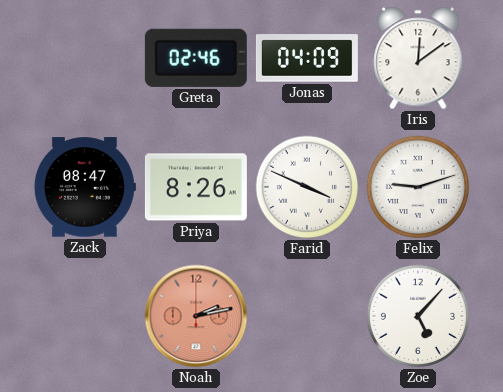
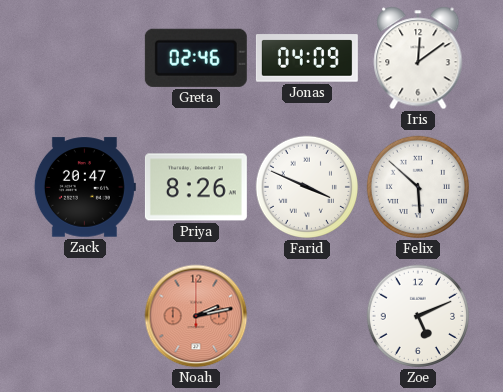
Zack: 08:47 -> 20:47
Felix: 9:12 -> 5:52
Zoe: 5:07 -> 5:11
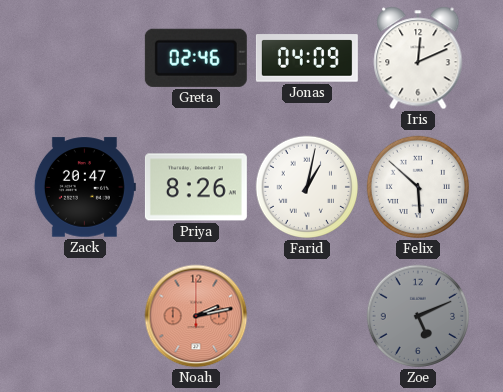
Iris: 12:09 -> 12:11
Farid: 3:49 -> 1:02
Zoe dial: white -> grey
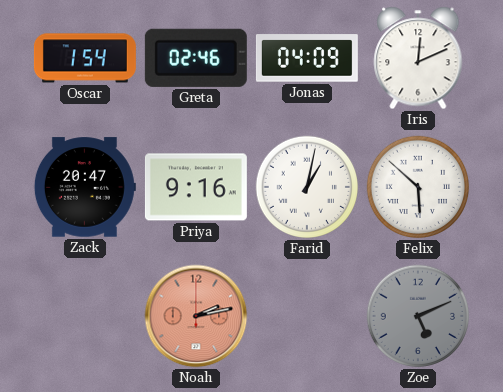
Oscar: none -> 1:54
Priya: 8:26 -> 9:16
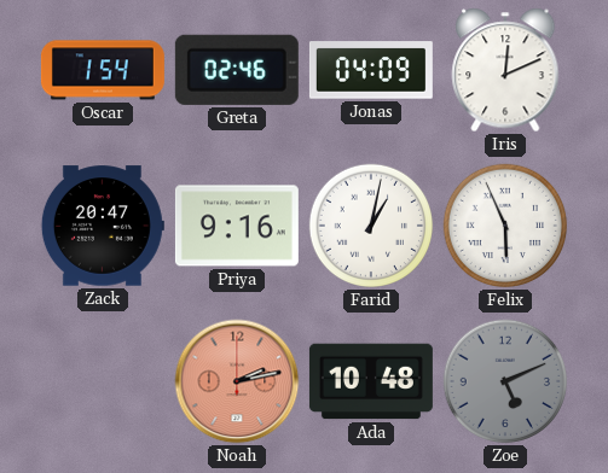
Felix: 5:52 -> 5:56
Ada: none -> 10:48
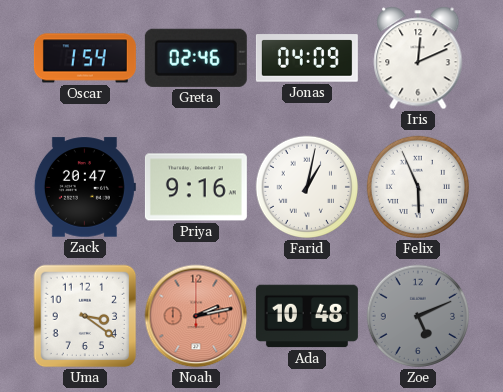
Uma: none -> 3:21
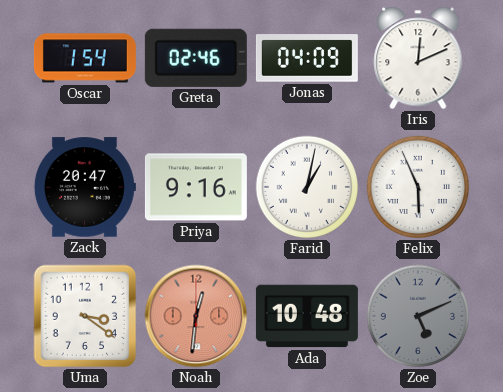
Noah: 2:13 -> 12:31
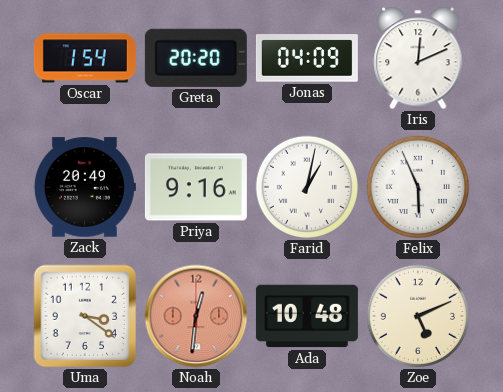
Greta: 02:46 -> 20:20
Zack: 20:47 -> 20:49
Zoe dial: grey -> cream
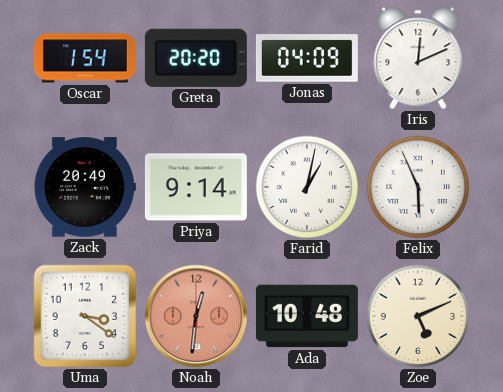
Priya: 9:16 -> 9:14
